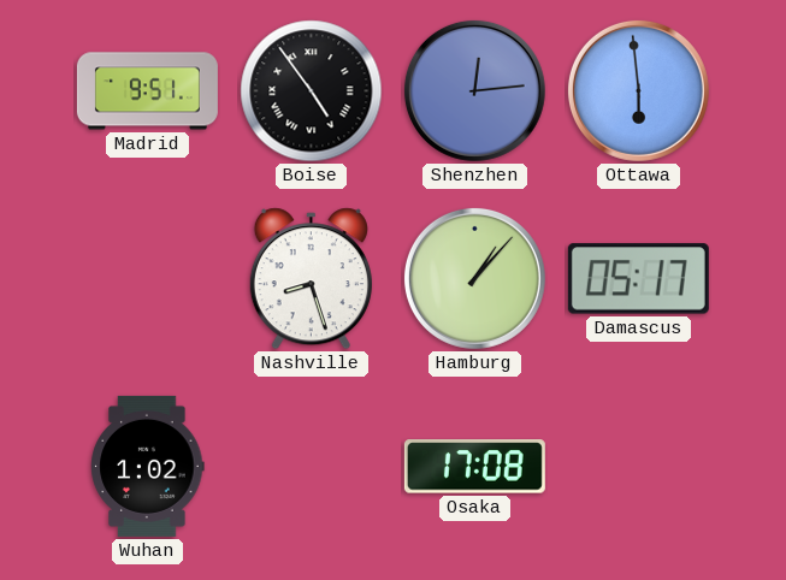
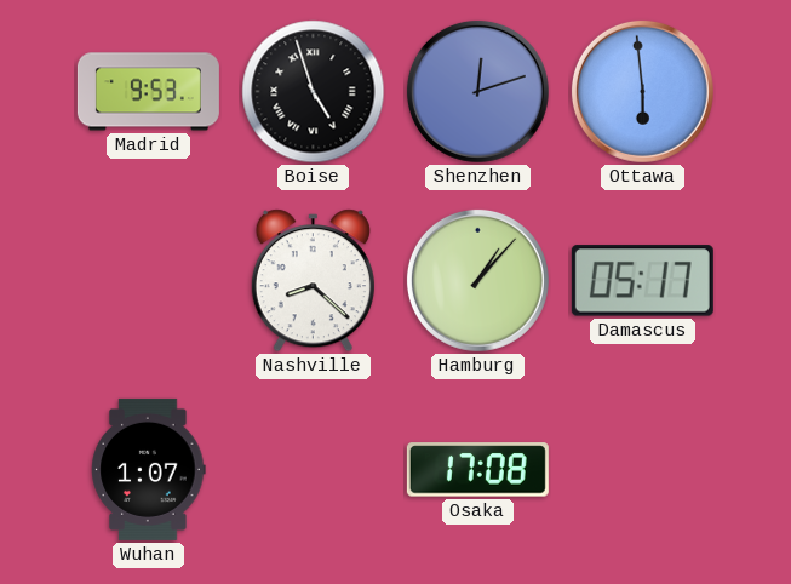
Madrid: 9:51 -> 9:53
Boise: 4:54 -> 4:57
Shenzhen: 12:14 -> 12:12
Nashville: 8:27 -> 8:22
Wuhan: 1:02 -> 1:07
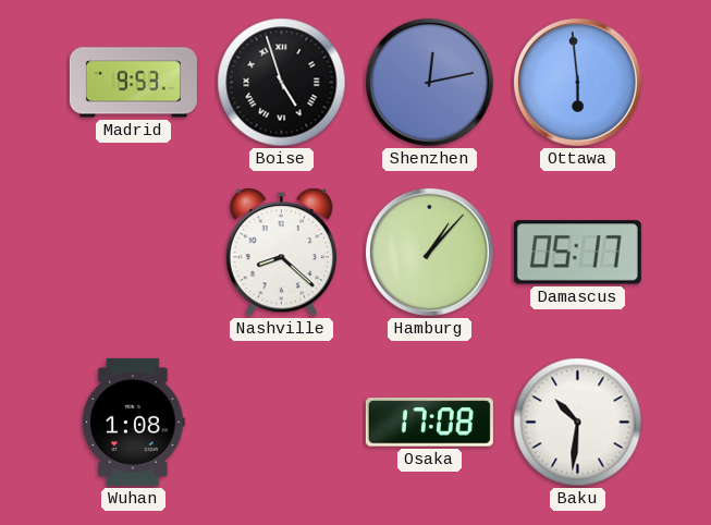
Shenzhen: 12:12 -> 12:13
Wuhan: 1:07 -> 1:08
Baku: none -> 10:31
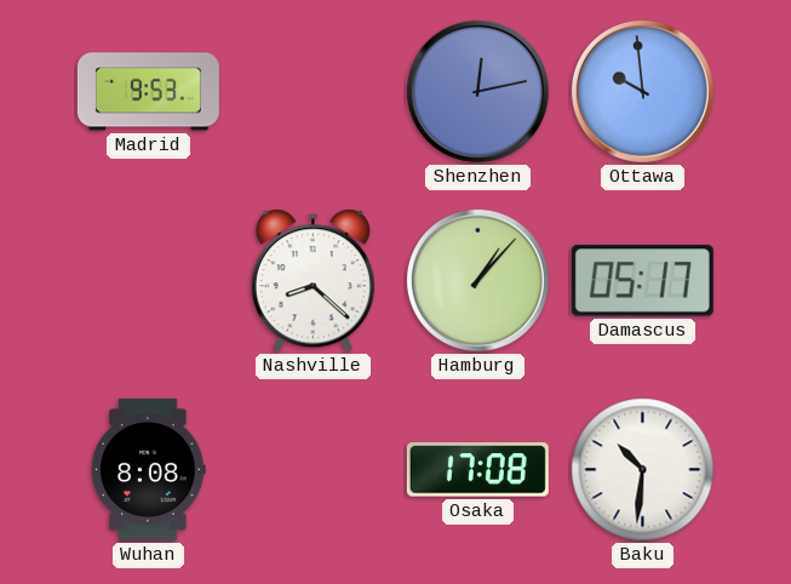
Boise: 4:57 -> none
Ottawa: 5:59 -> 9:59
Wuhan: 1:08 -> 8:08
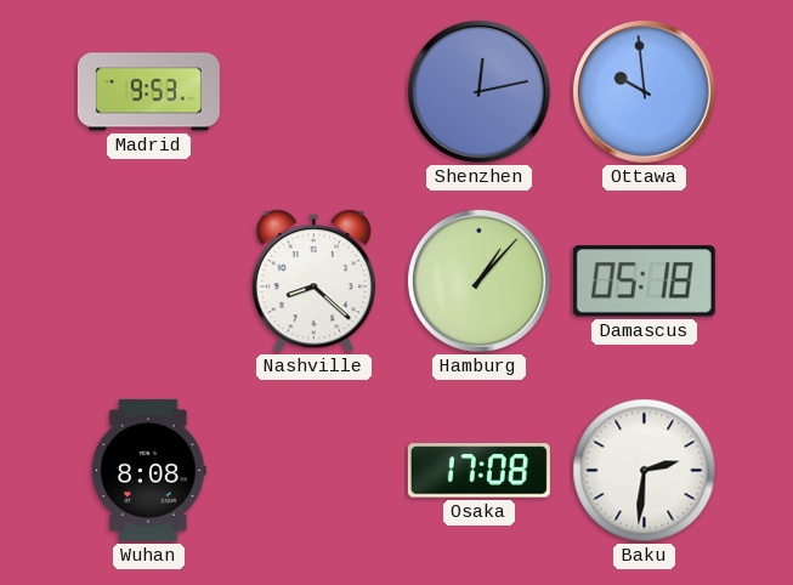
Damascus: 05:17 -> 05:18
Baku: 10:31 -> 2:31
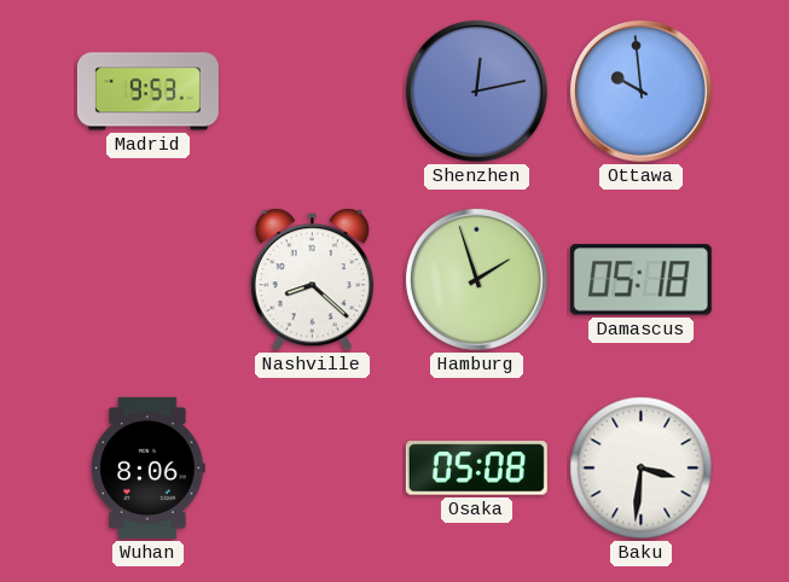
Hamburg: 1:07 -> 1:57
Wuhan: 8:08 -> 8:06
Osaka: 17:08 -> 05:08
Baku: 2:31 -> 3:31
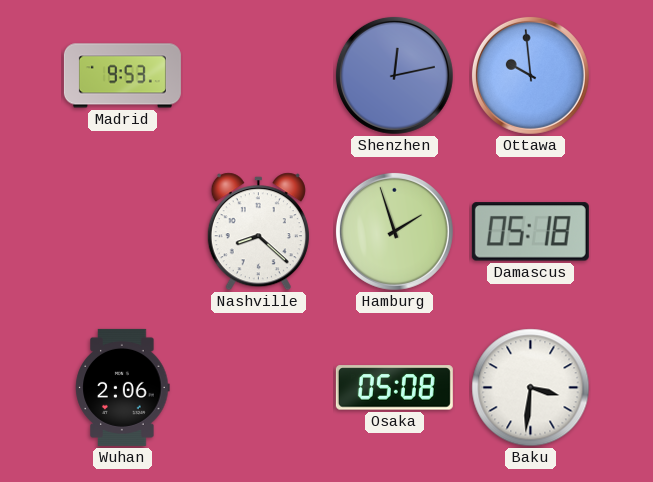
Wuhan: 8:06 -> 2:06
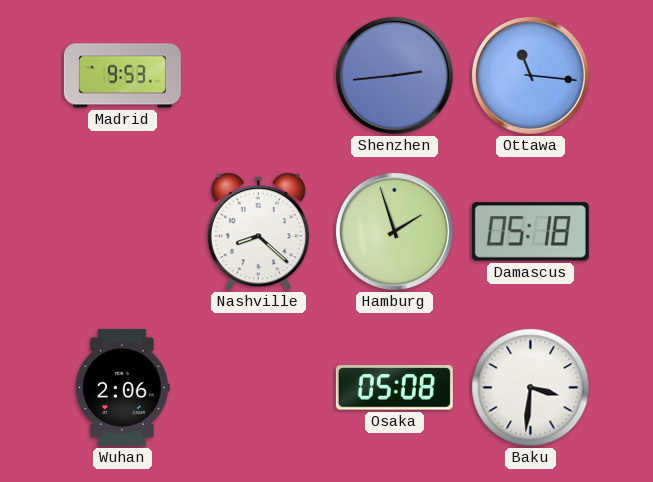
Shenzhen: 12:13 -> 2:44
Ottawa: 9:59 -> 11:16
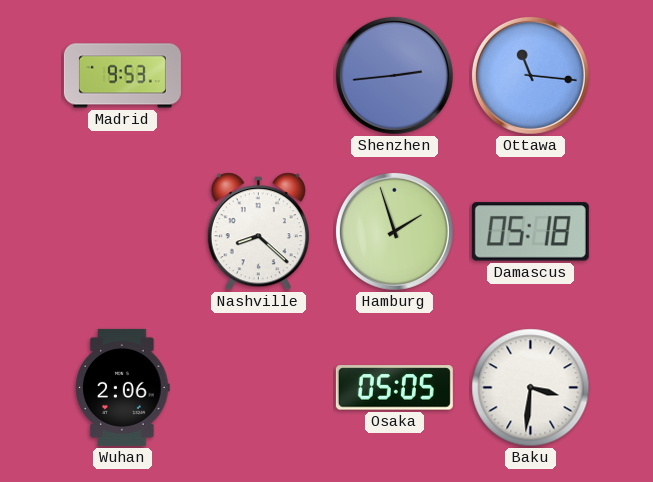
Osaka: 05:08 -> 05:05
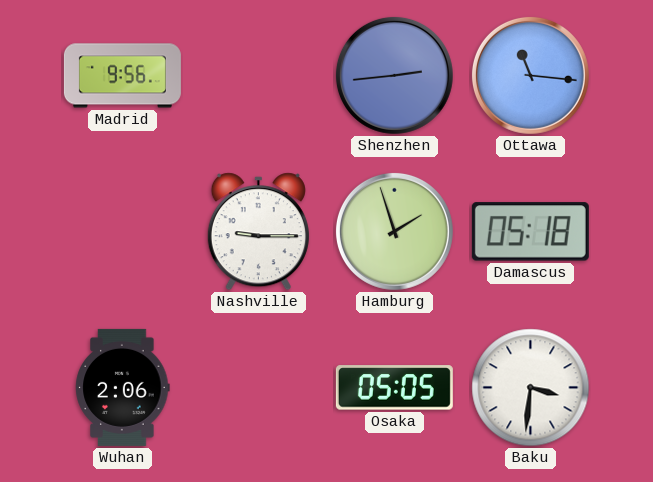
Madrid: 9:53 -> 9:56
Nashville: 8:22 -> 9:15
